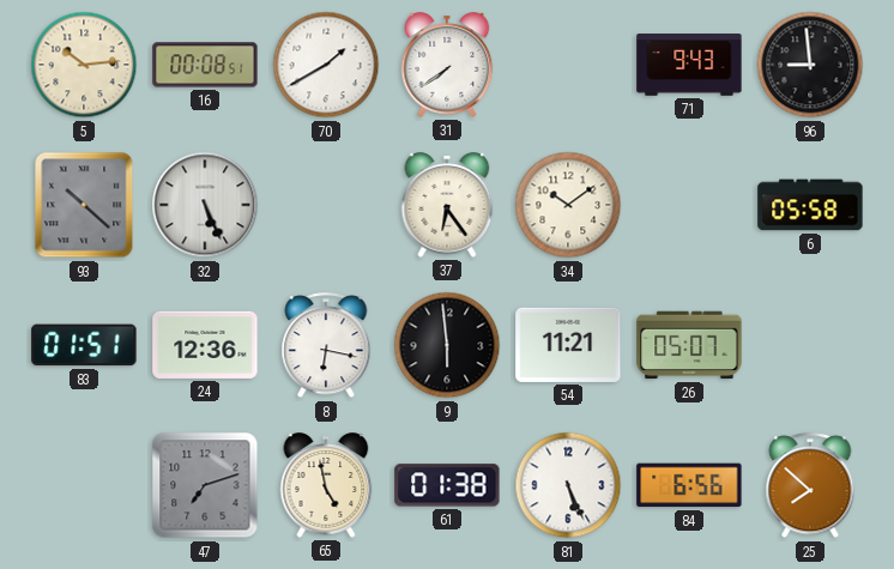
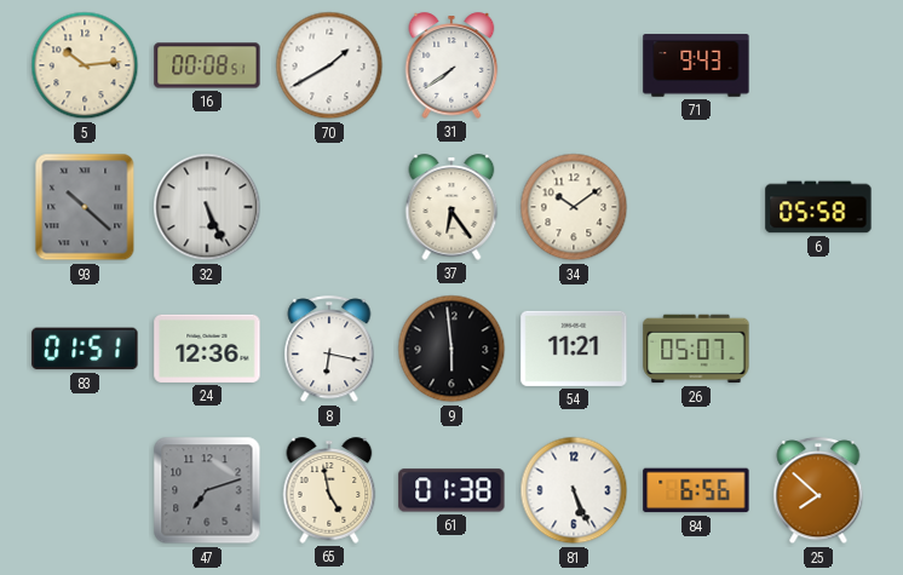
96: 8:59 -> none
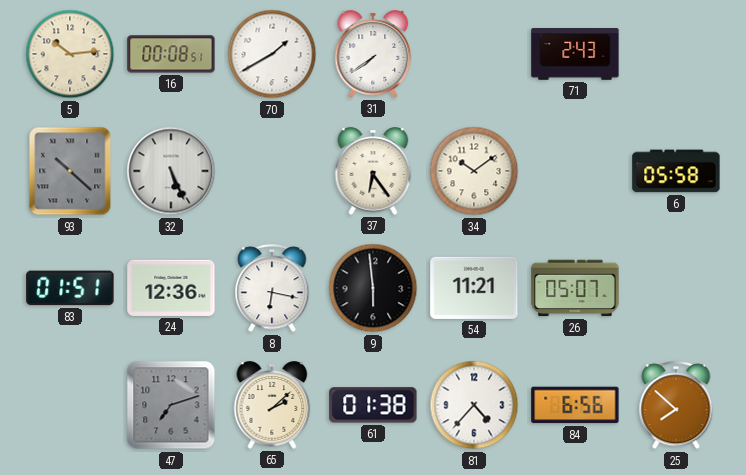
71: 9:43 -> 2:43
65: 4:58 -> 2:08
81: 5:26 -> 4:37
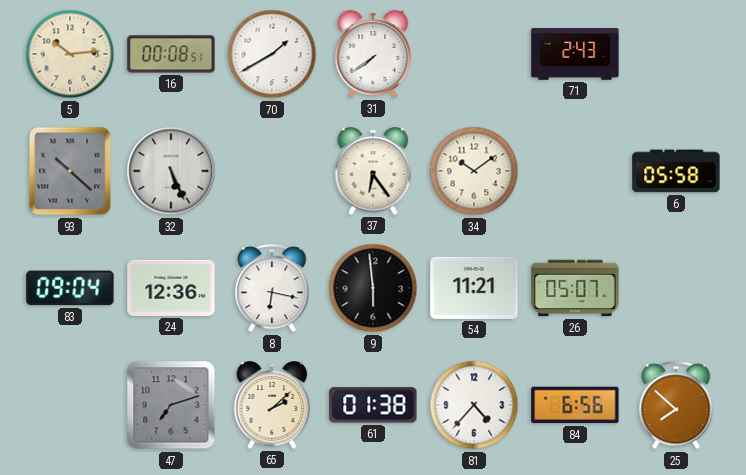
83: 01:51 -> 09:04
